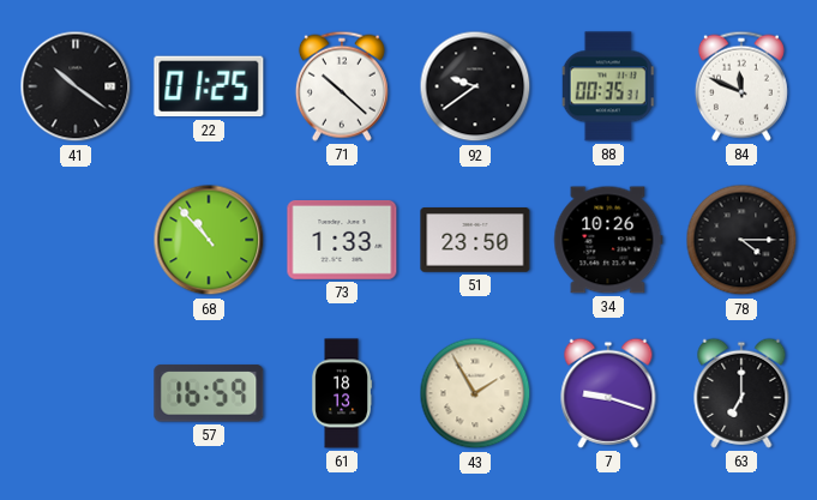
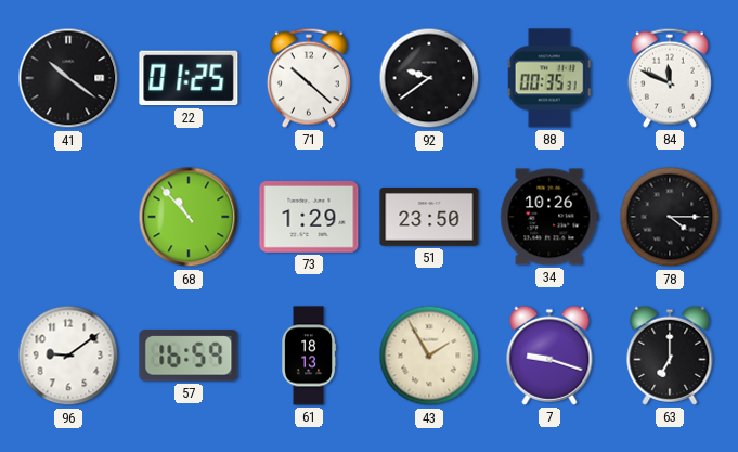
73: 1:33 -> 1:29
96: none -> 9:09
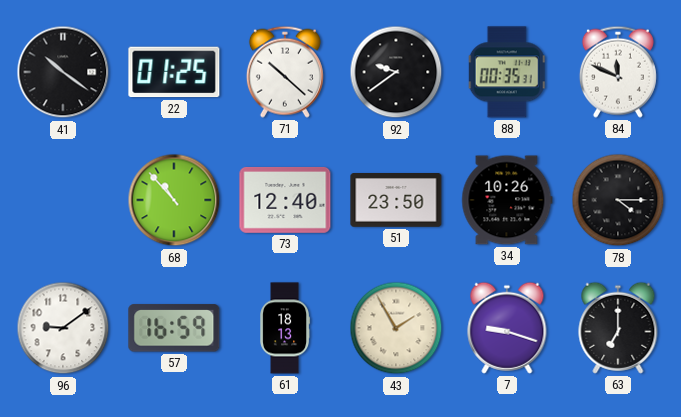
73: 1:29 -> 12:40
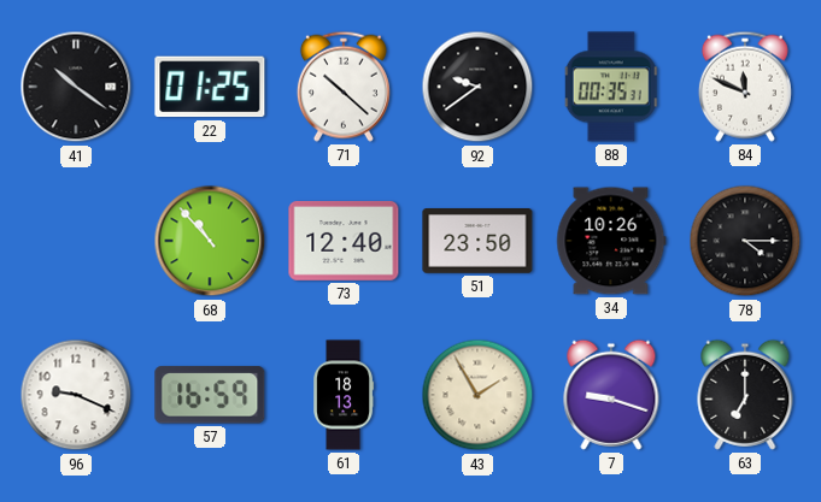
96: 9:09 -> 9:19
